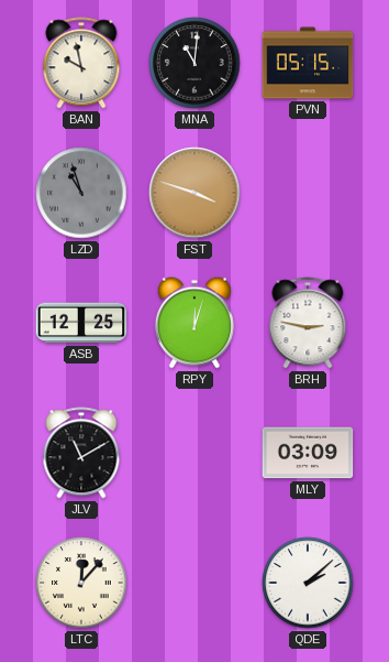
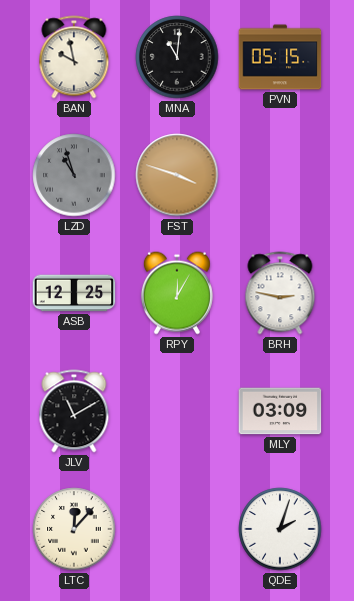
RPY: 12:03 -> 12:05
QDE: 2:08 -> 2:03
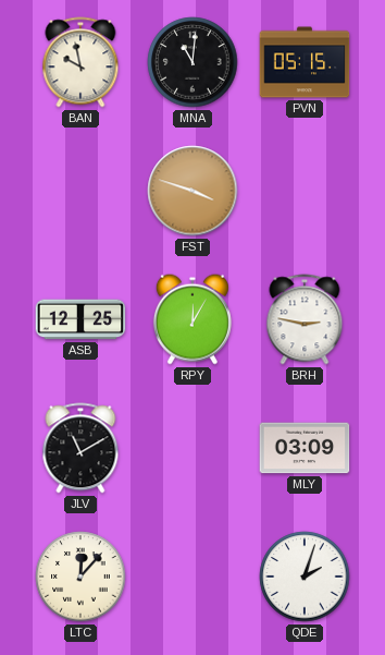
LZD: 10:57 -> none
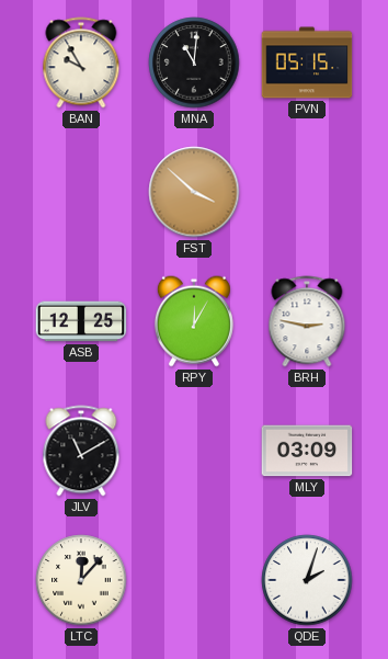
BAN: 9:58 -> 9:55
FST: 3:48 -> 3:52
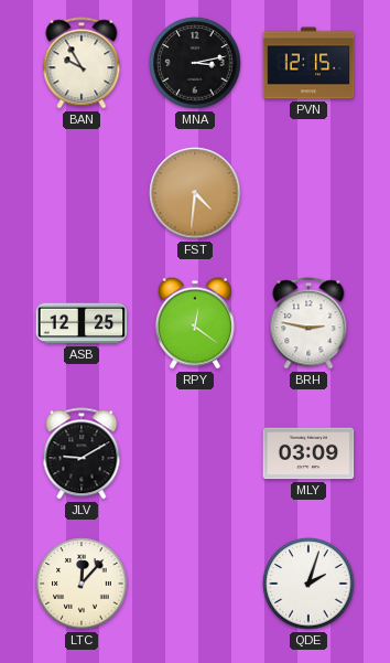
MNA: 11:01 -> 3:13
PVN: 05:15 -> 12:15
FST: 3:52 -> 4:31
RPY: 12:05 -> 12:21
JLV: 11:10 -> 9:10
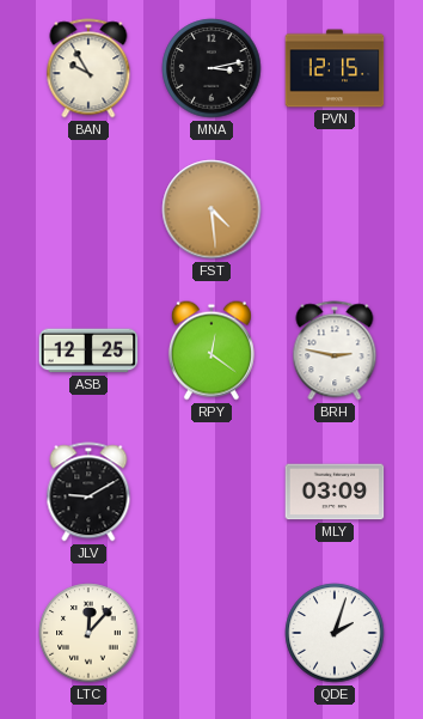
FST: 4:31 -> 4:29
